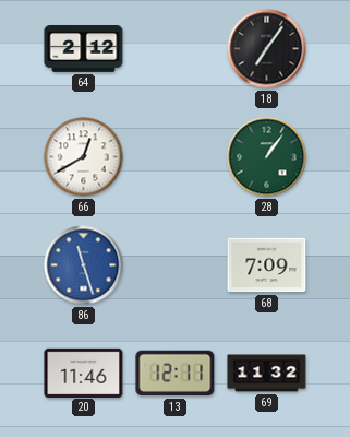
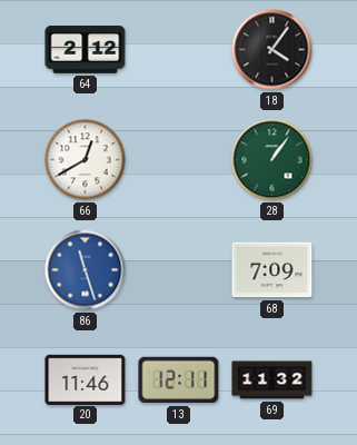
18: 7:06 -> 4:06
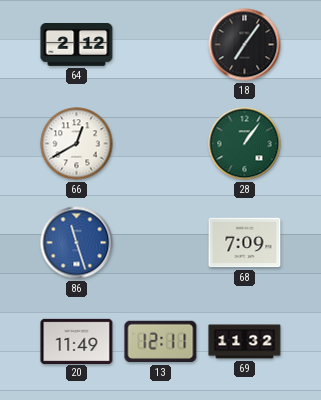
18: 4:06 -> 7:06
20: 11:46 -> 11:49
